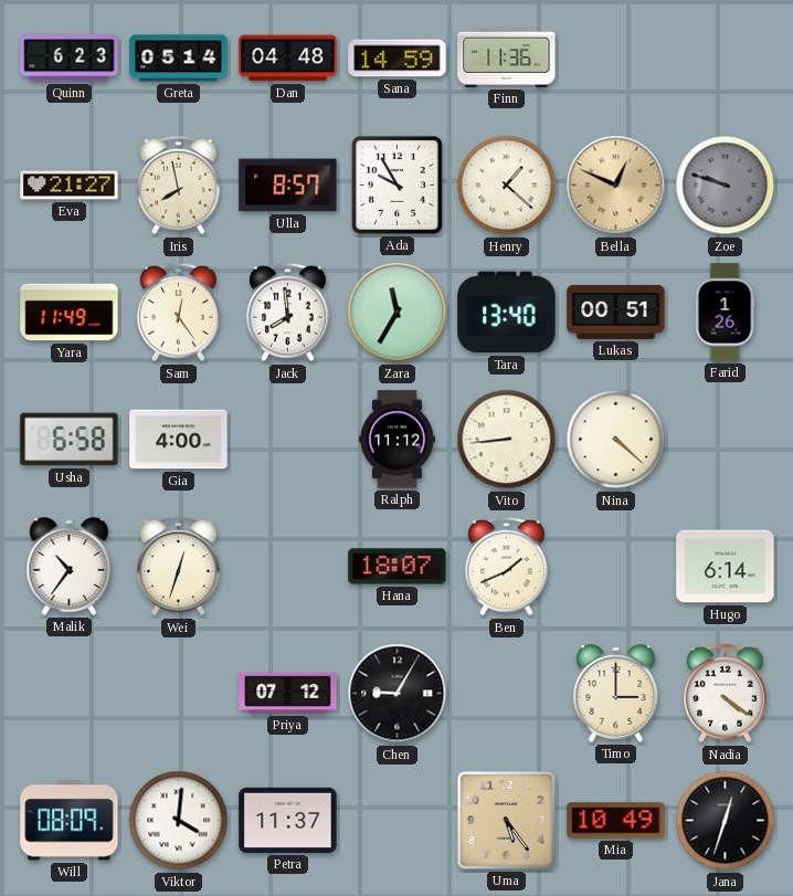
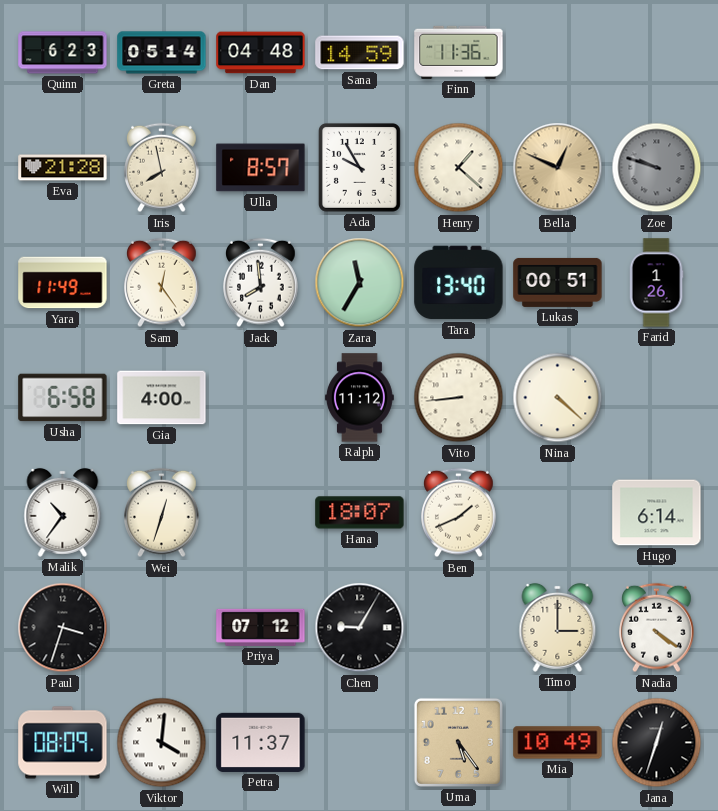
Eva: 21:27 -> 21:28
Paul: none -> 3:33
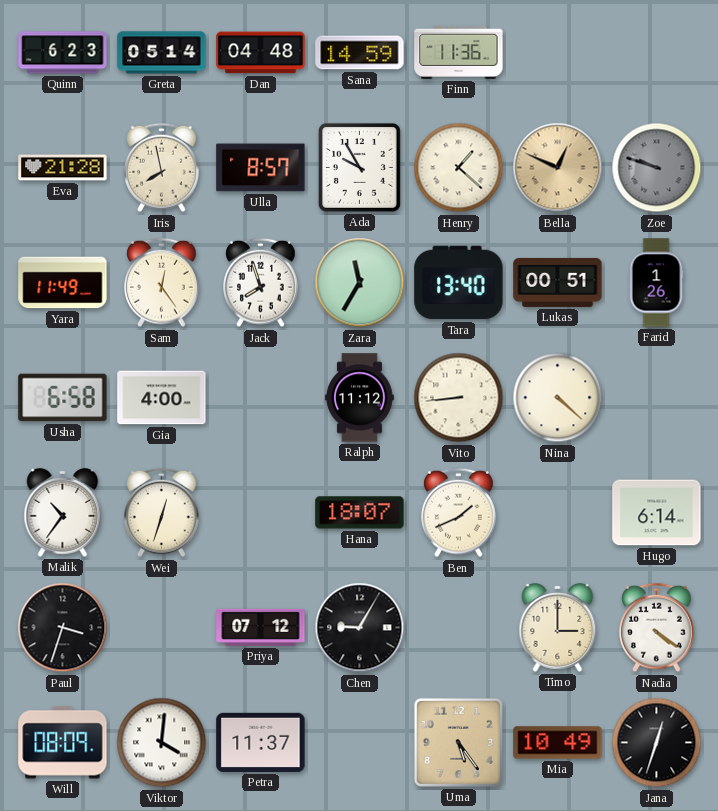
Jack: 7:59 -> 7:57
